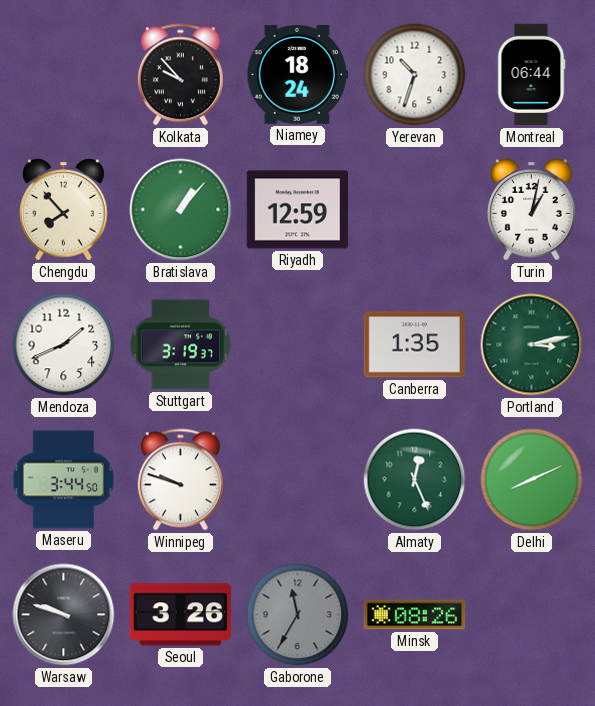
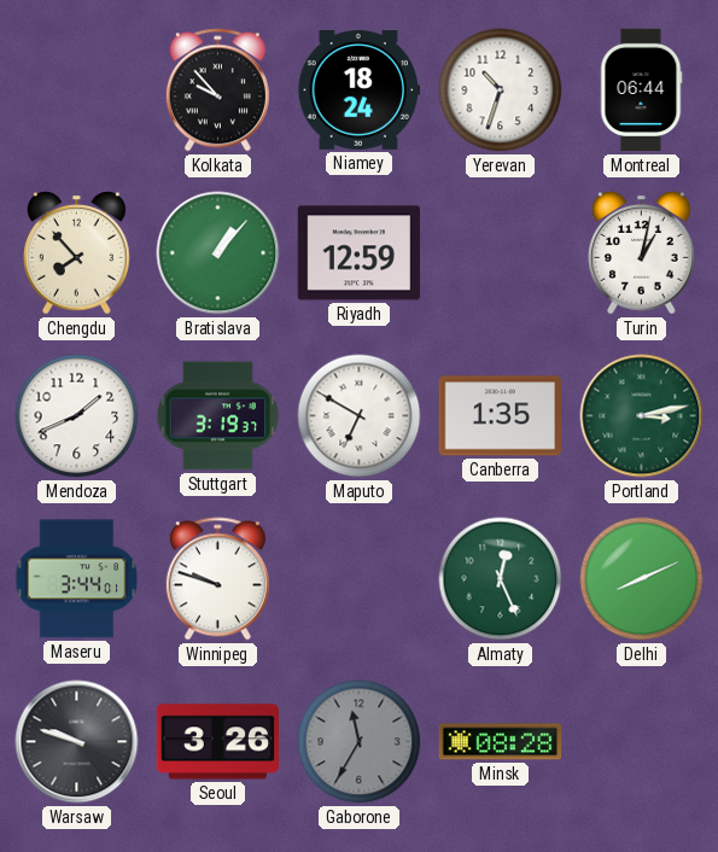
Maputo: none -> 6:50
Maseru: 3:44:50 -> 3:44:01
Minsk: 08:26 -> 08:28
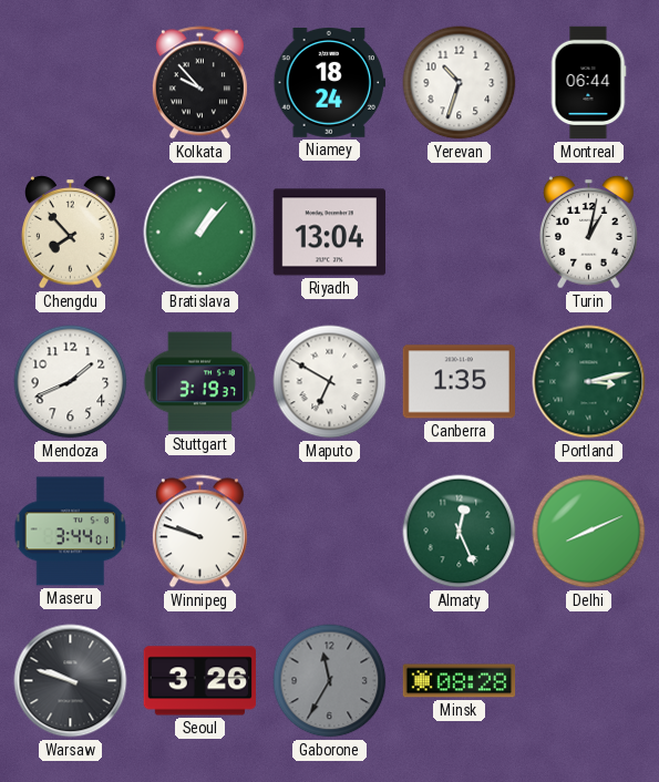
Riyadh: 12:59 -> 13:04
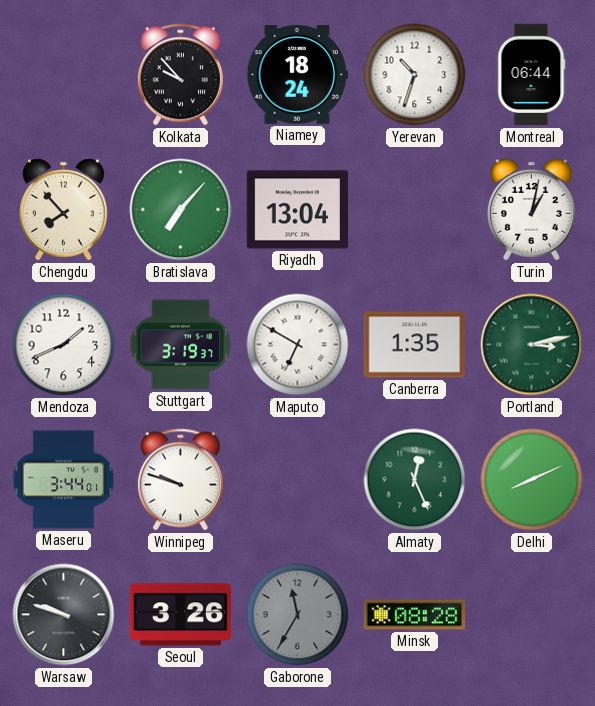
Bratislava: 1:07 -> 7:07
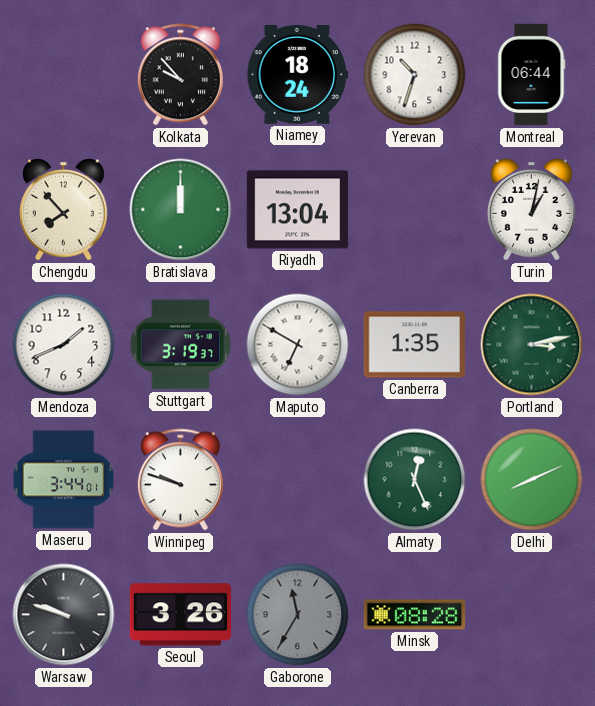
Bratislava: 7:07 -> 12:00
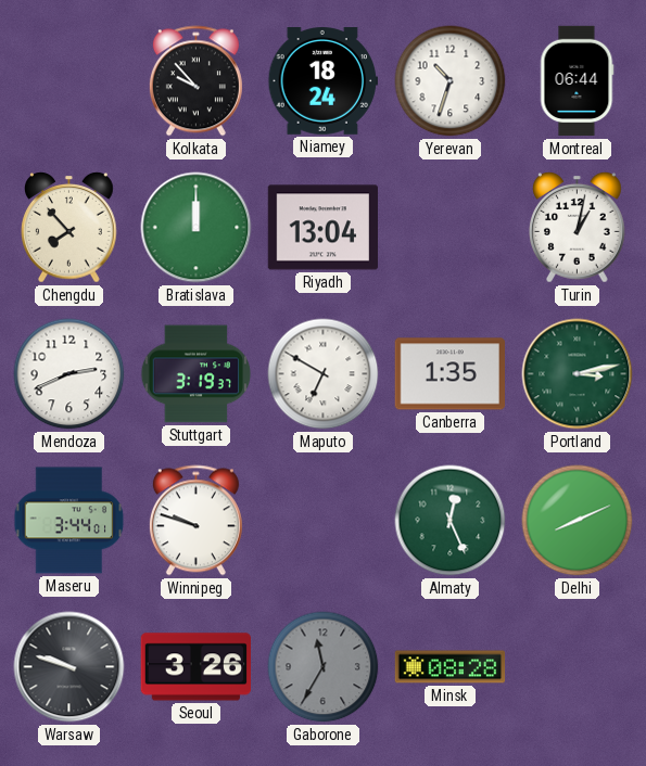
Mendoza: 1:41 -> 2:41
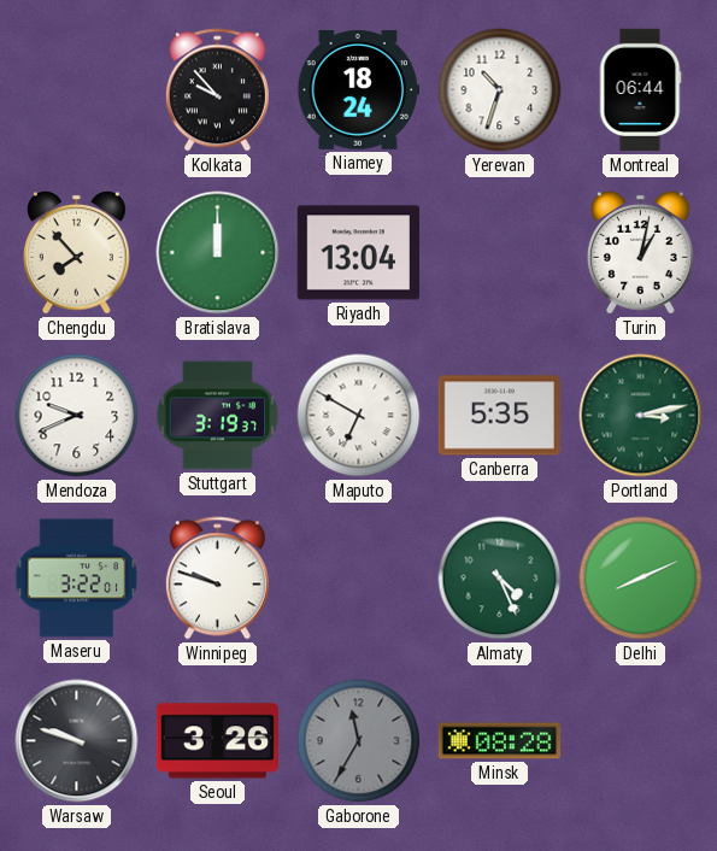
Mendoza: 2:41 -> 9:41
Canberra: 1:35 -> 5:35
Maseru: 3:44 -> 3:22
Almaty: 12:26 -> 4:26
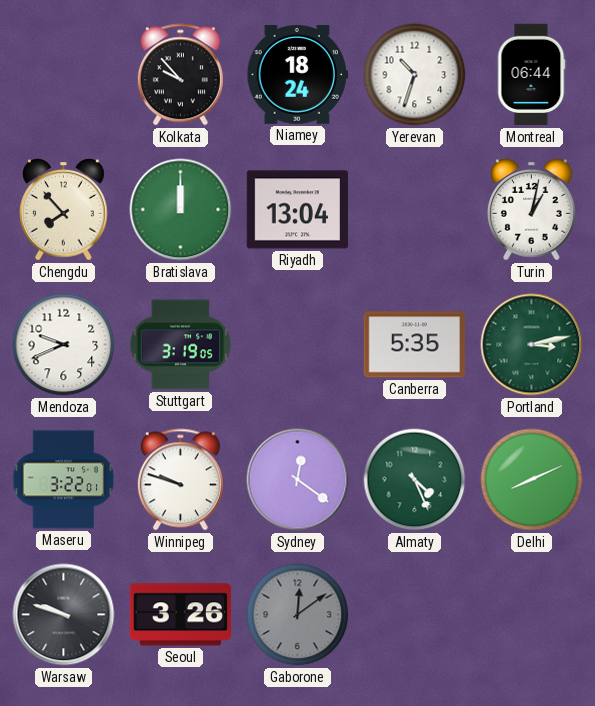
Stuttgart: 3:19:37 -> 3:19:05
Maputo: 6:50 -> none
Sydney: none -> 12:21
Gaborone: 11:35 -> 12:09
Minsk: 08:28 -> none
